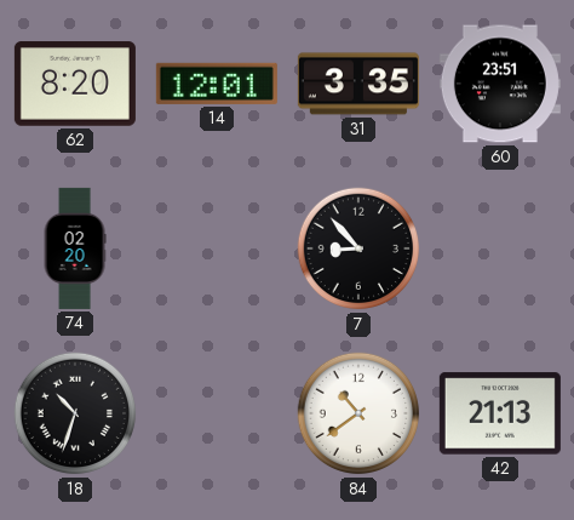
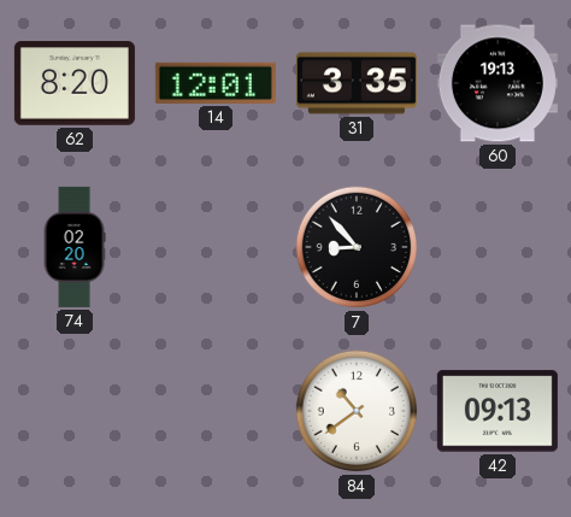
60: 23:51 -> 19:13
18: 10:33 -> none
42: 21:13 -> 09:13
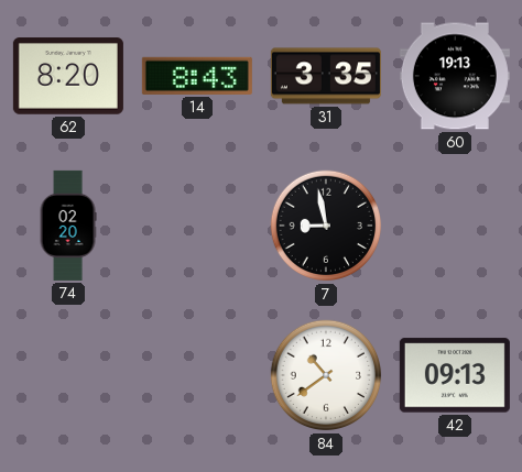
14: 12:01 -> 8:43
7: 8:53 -> 8:58
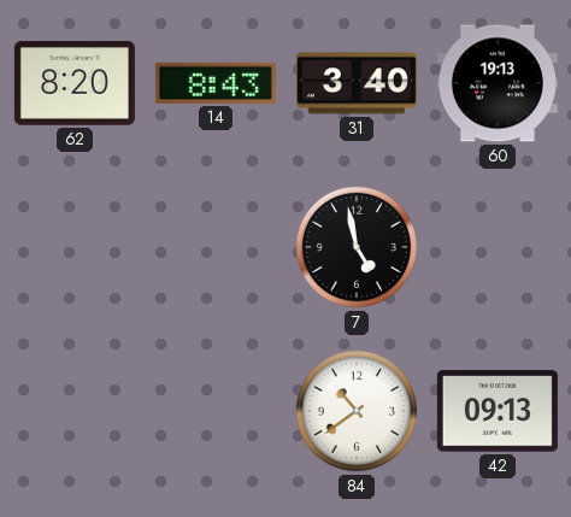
31: 3:35 -> 3:40
74: 02:20 -> none
7: 8:58 -> 4:58
